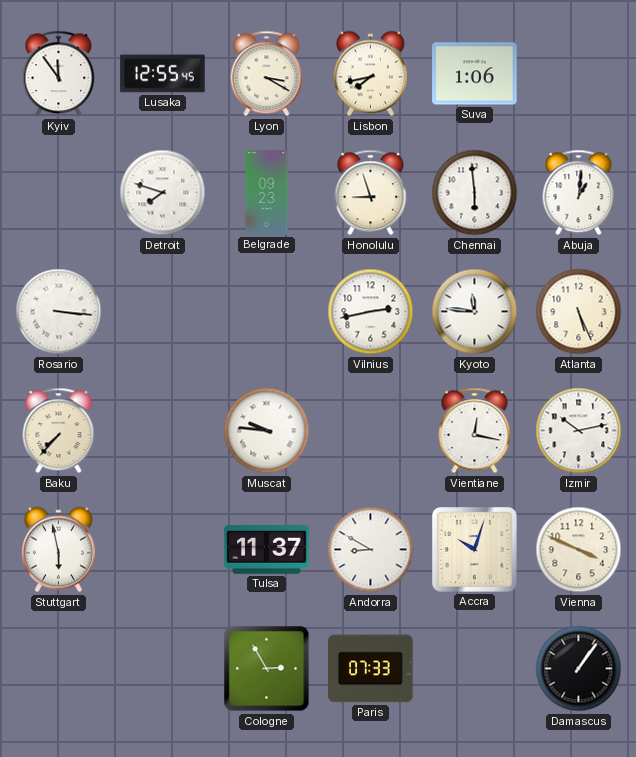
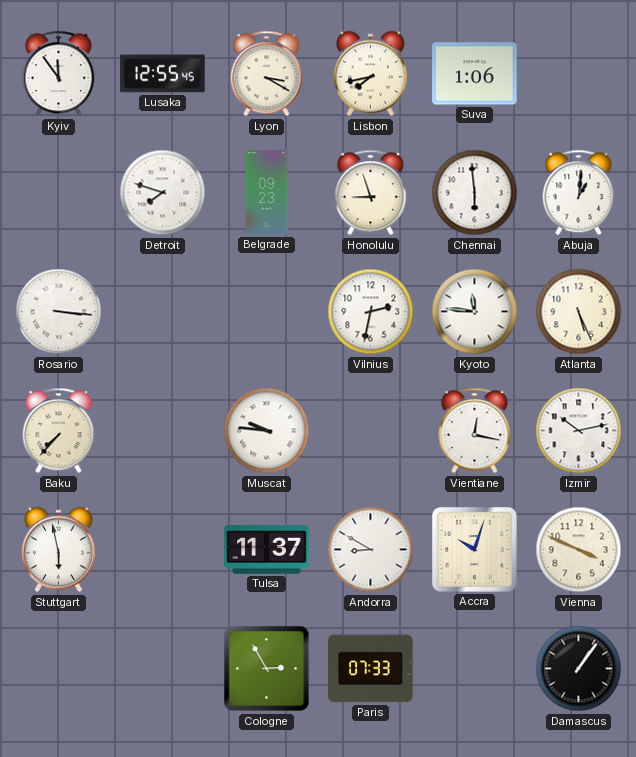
Vilnius: 2:43 -> 2:32
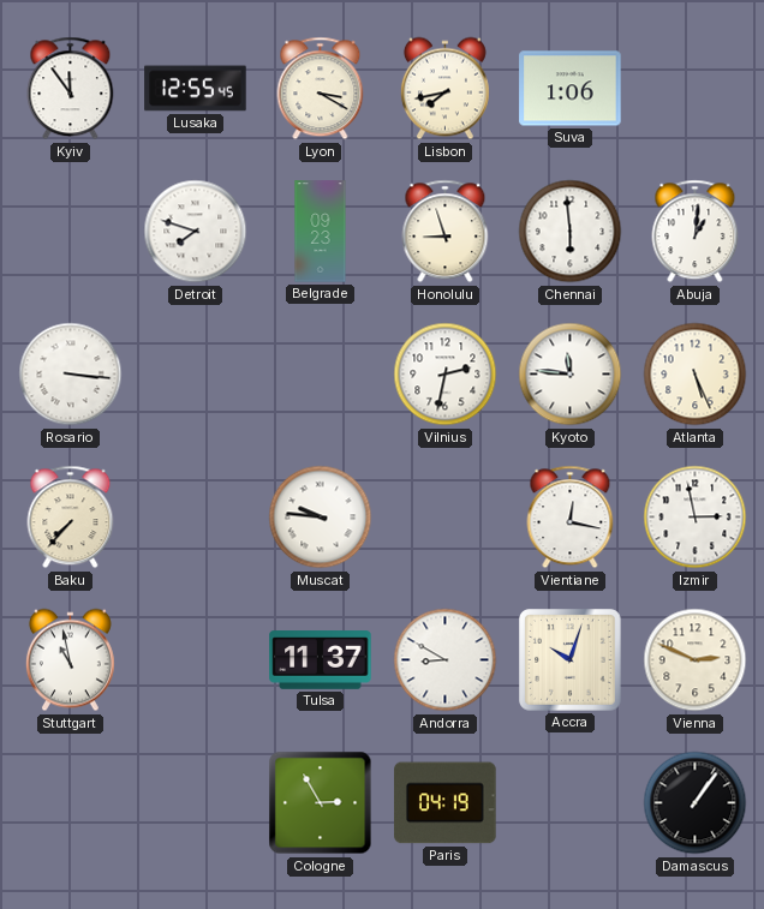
Izmir: 10:13 -> 2:58
Stuttgart: 5:58 -> 10:58
Vienna: 3:49 -> 2:49
Paris: 07:33 -> 04:19
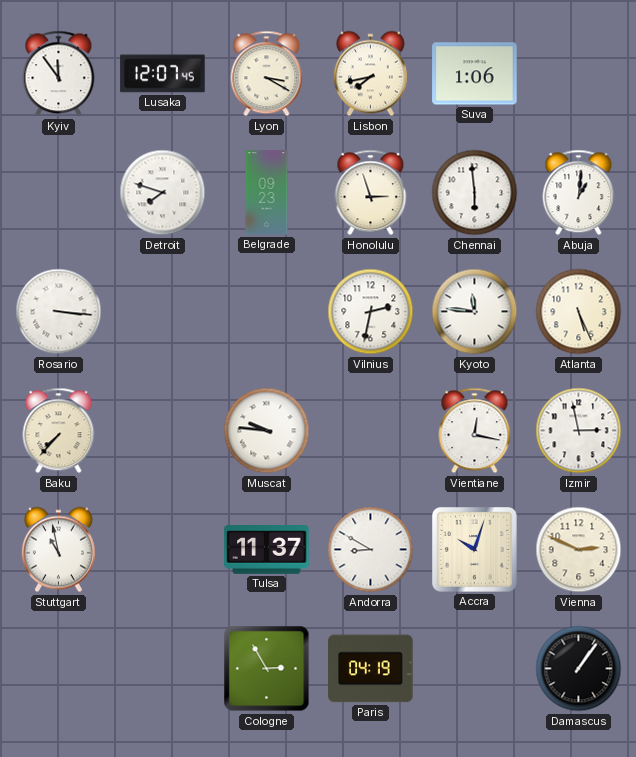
Lusaka: 12:55 -> 12:07
Honolulu: 8:57 -> 2:57
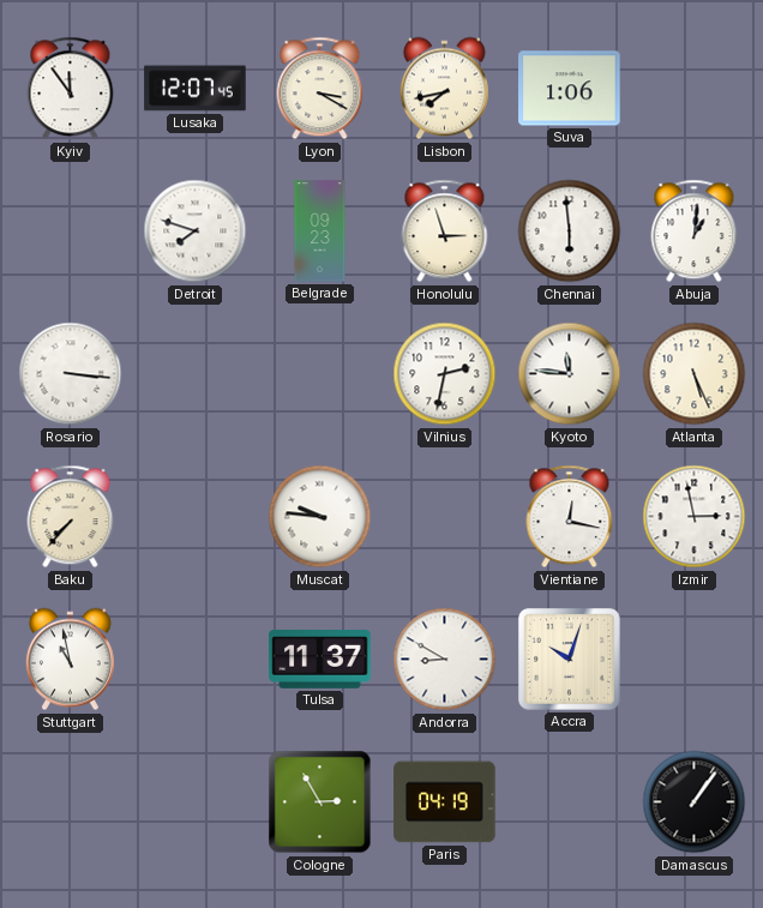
Vienna: 2:49 -> none
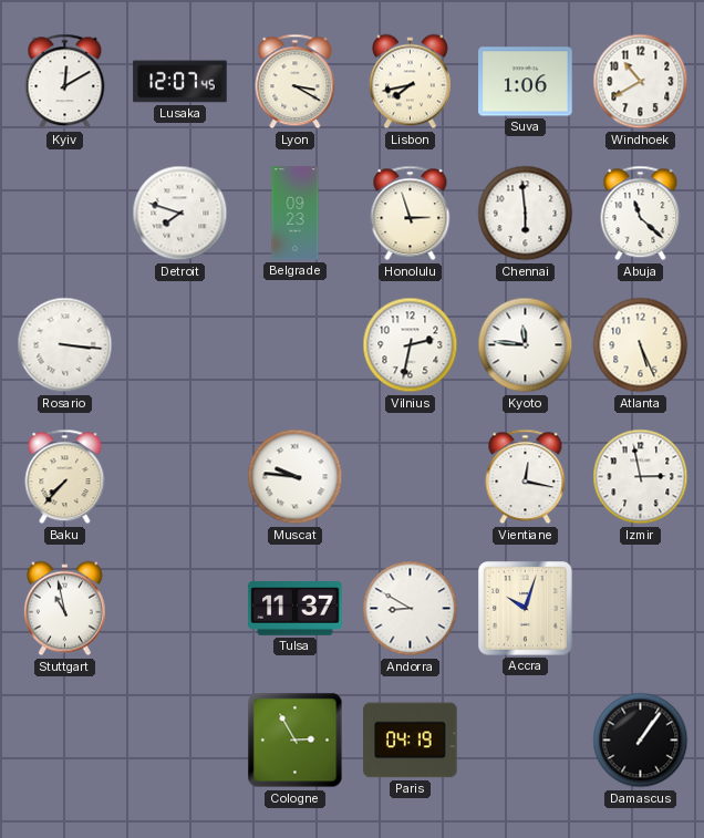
Kyiv: 11:54 -> 12:10
Windhoek: none -> 10:40
Abuja: 1:01 -> 11:22
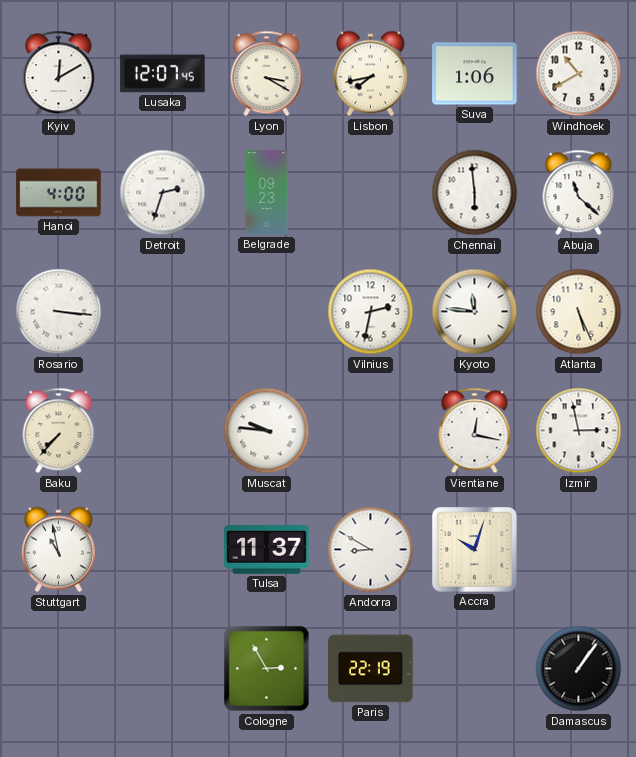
Hanoi: none -> 4:00
Detroit: 7:48 -> 2:33
Honolulu: 2:57 -> none
Paris: 04:19 -> 22:19
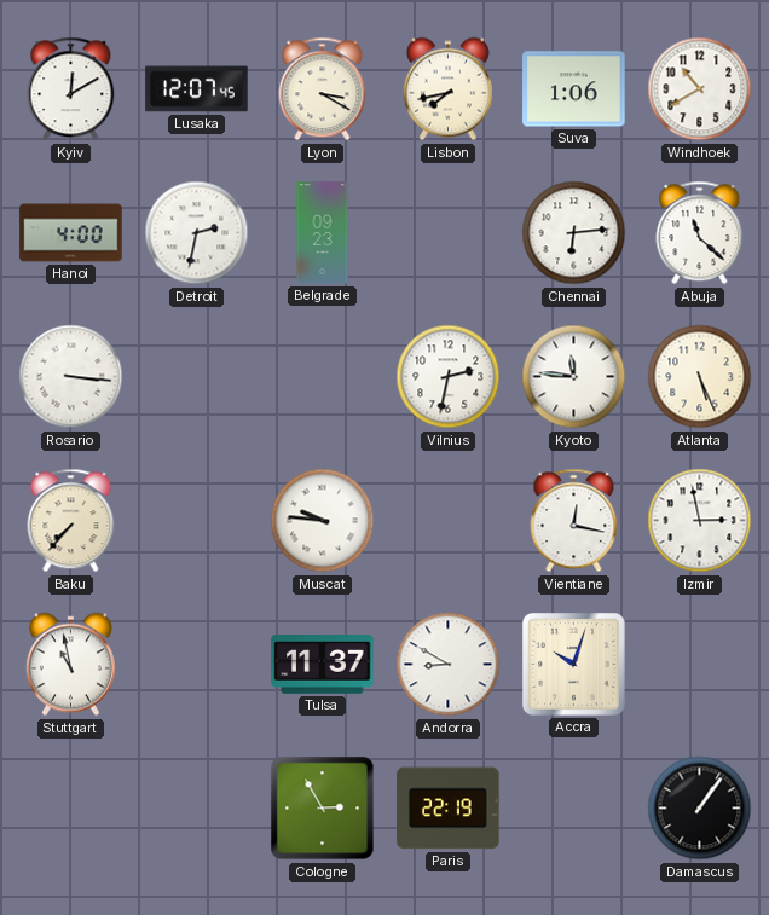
Detroit: 2:33 -> 2:32
Chennai: 5:59 -> 6:14
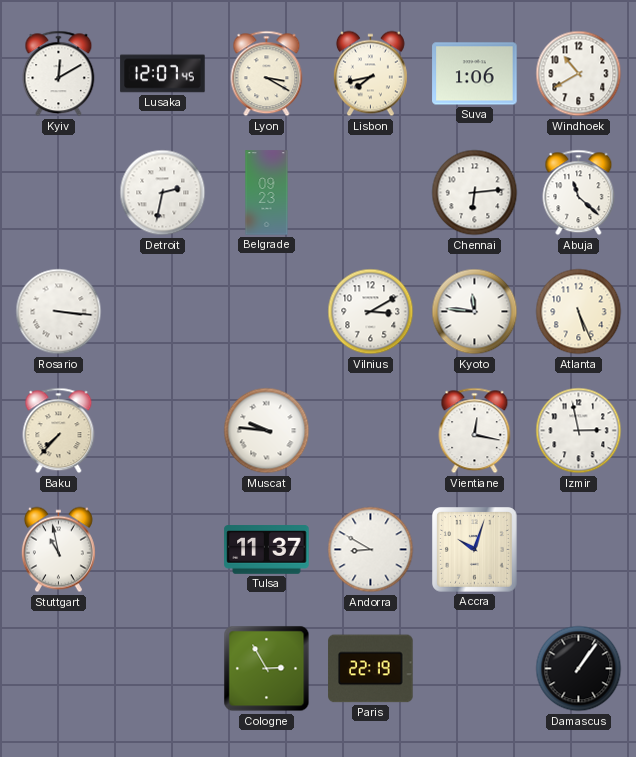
Hanoi: 4:00 -> none
Vilnius: 2:32 -> 3:10
